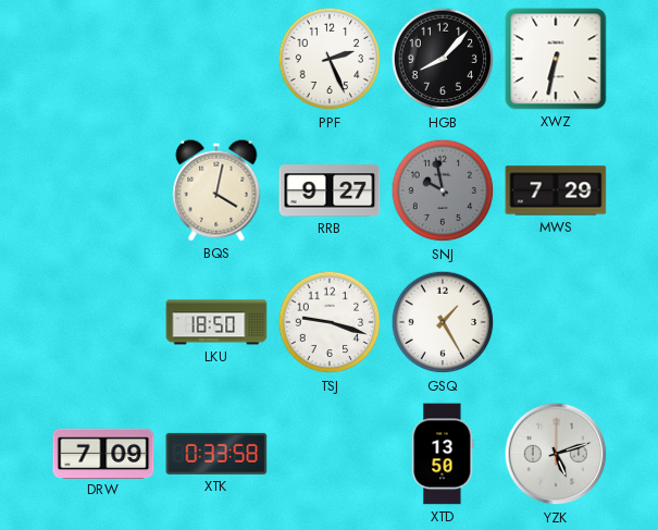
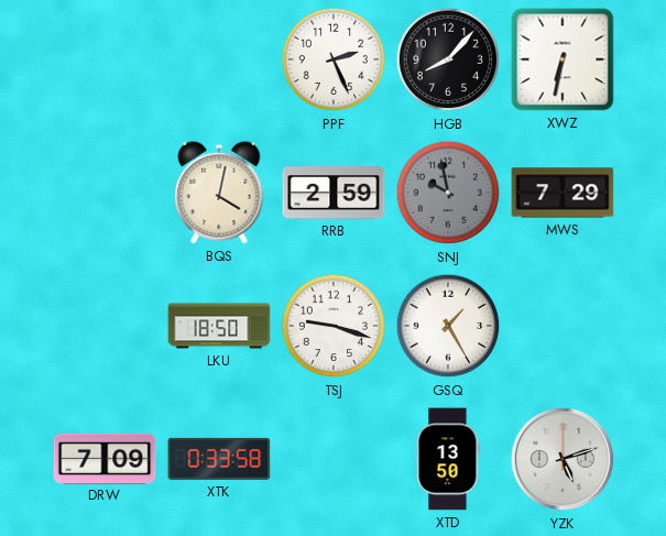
RRB: 9:27 -> 2:59
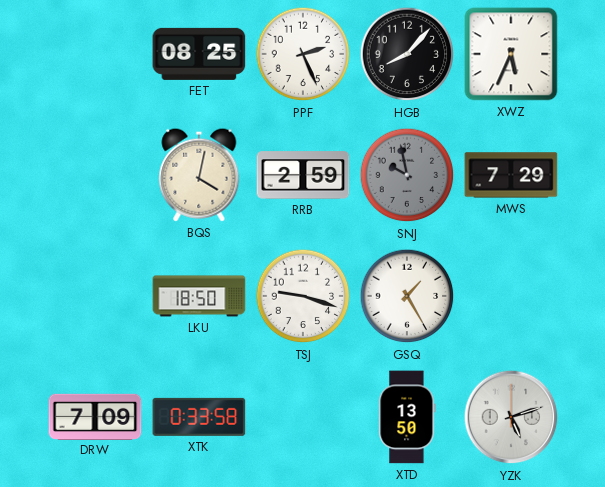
FET: none -> 08:25
XWZ: 6:32 -> 5:34
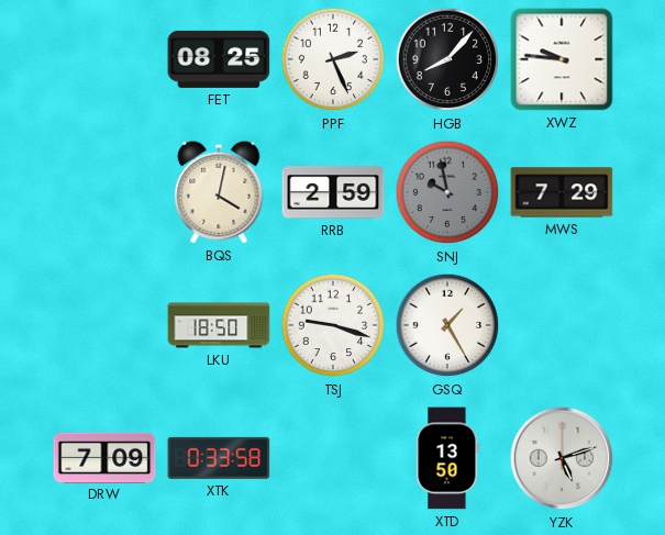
XWZ: 5:34 -> 9:46
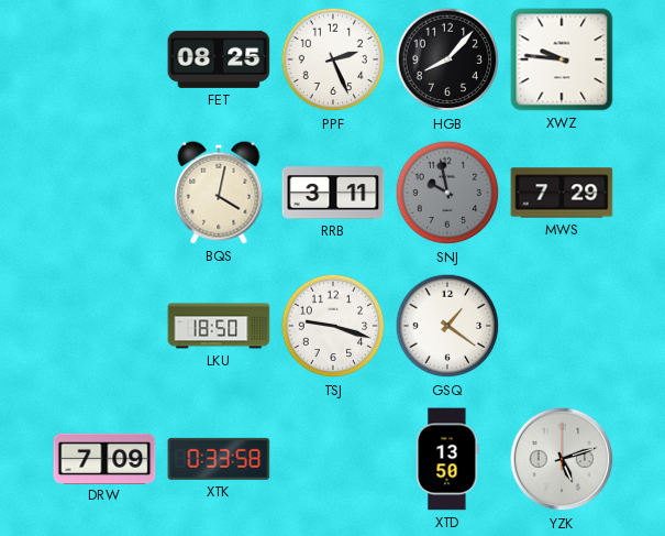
RRB: 2:59 -> 3:11
GSQ: 1:25 -> 1:21
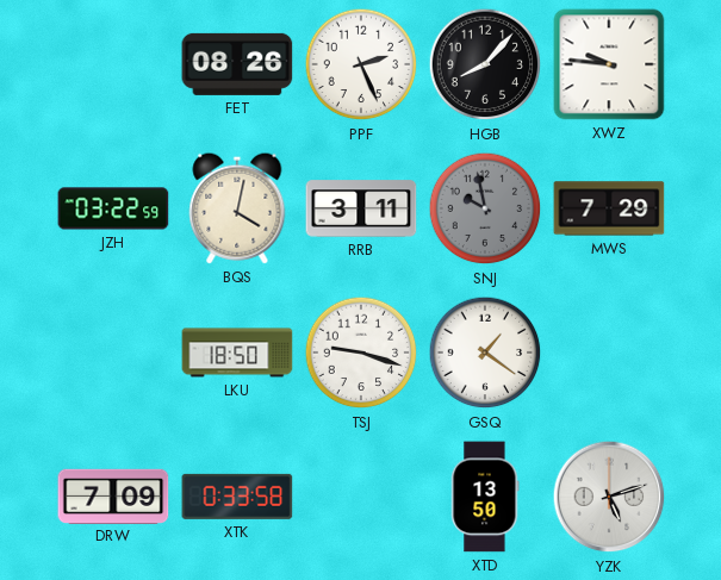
FET: 08:25 -> 08:26
JZH: none -> 03:22
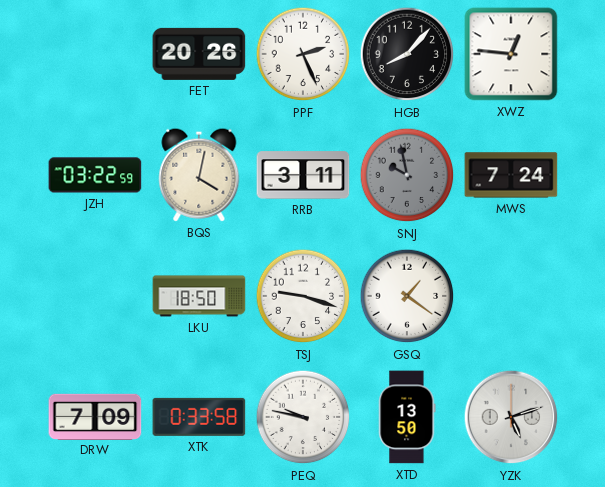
FET: 08:26 -> 20:26
XWZ: 9:46 -> 12:46
MWS: 7:29 -> 7:24
PEQ: none -> 9:47
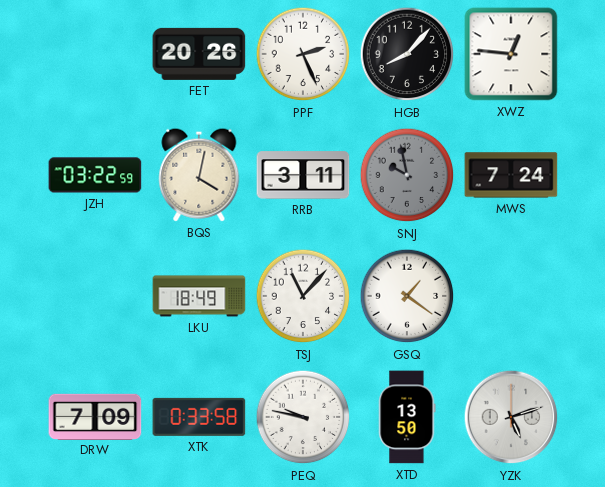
LKU: 18:50 -> 18:49
TSJ: 9:18 -> 11:07
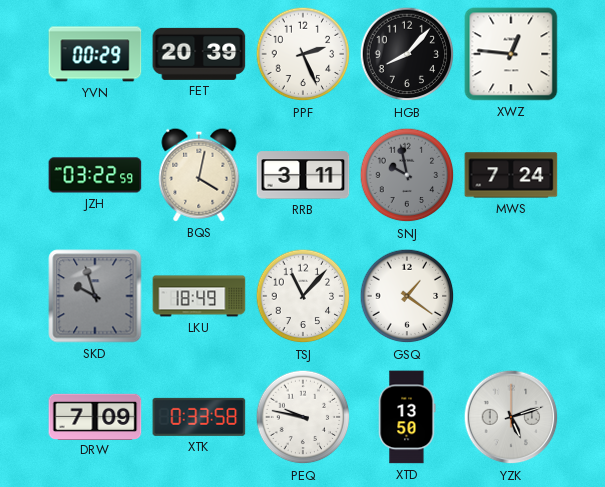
YVN: none -> 00:29
FET: 20:26 -> 20:39
SKD: none -> 9:57
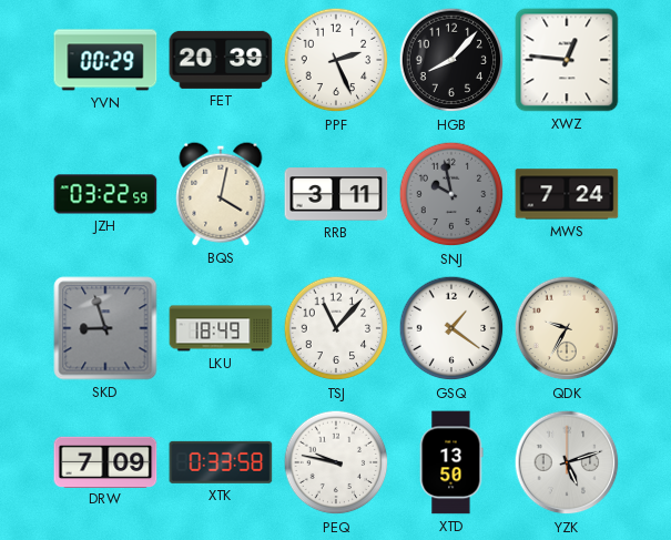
SKD: 9:57 -> 8:57
QDK: none -> 9:35
